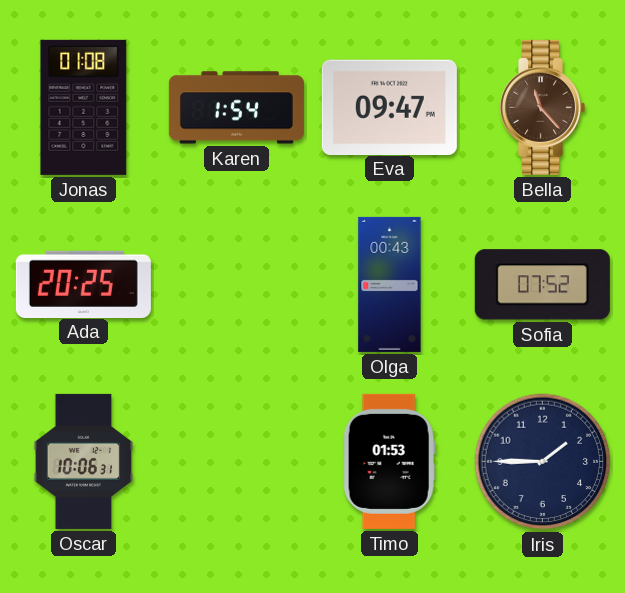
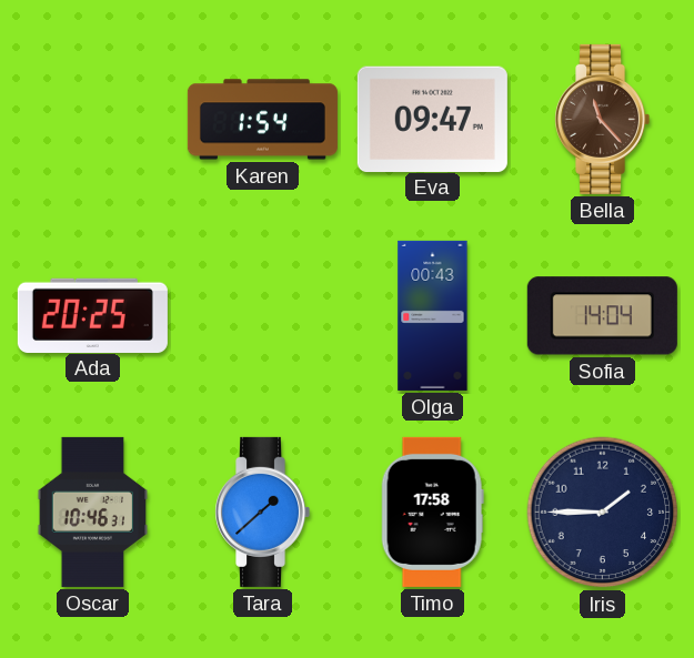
Jonas: 01:08 -> none
Sofia: 07:52 -> 14:04
Oscar: 10:06 -> 10:46
Tara: none -> 1:38
Timo: 01:53 -> 17:58
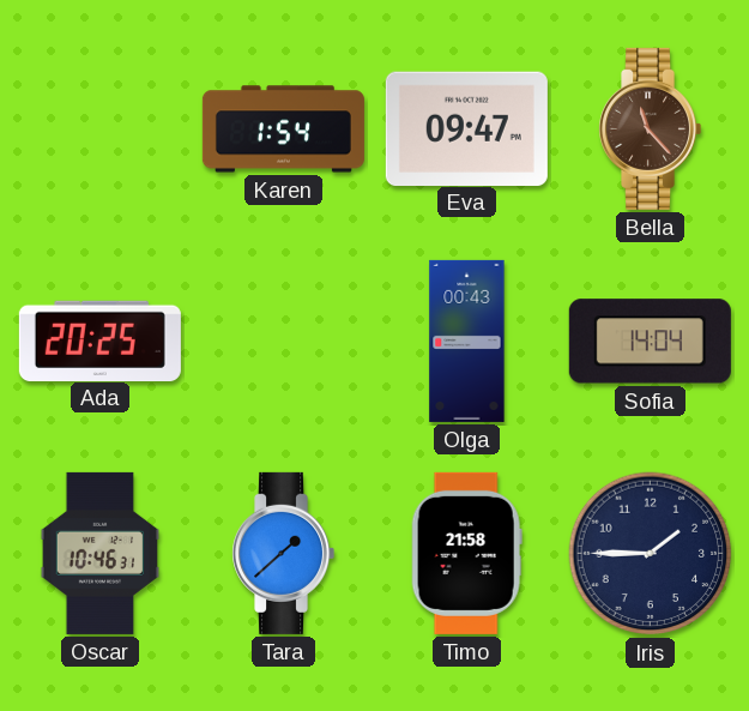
Timo: 17:58 -> 21:58
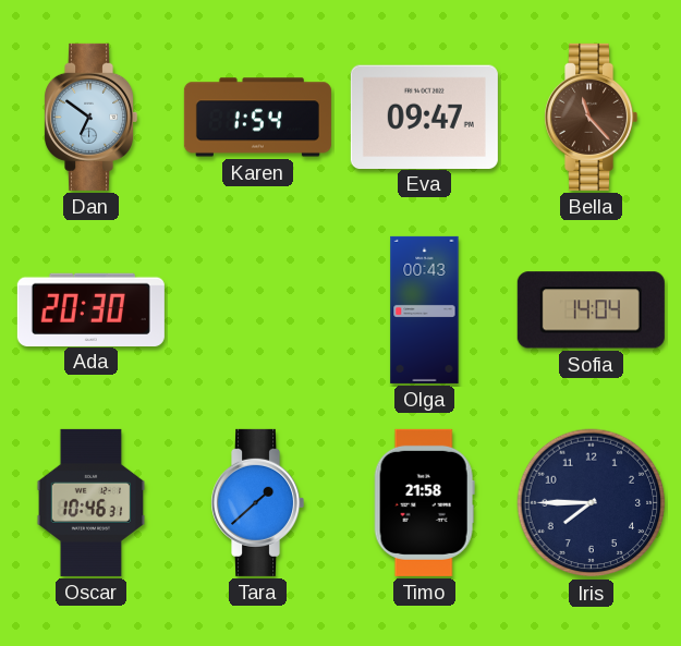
Dan: none -> 6:51
Ada: 20:25 -> 20:30
Iris: 1:45 -> 7:45
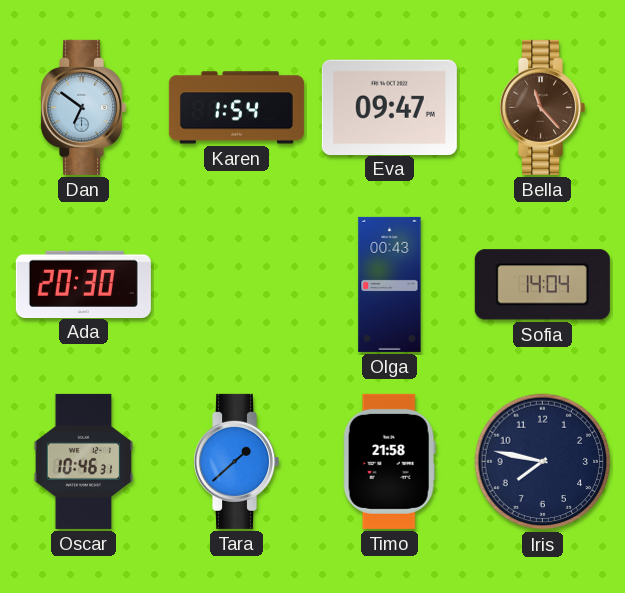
Iris: 7:45 -> 7:47
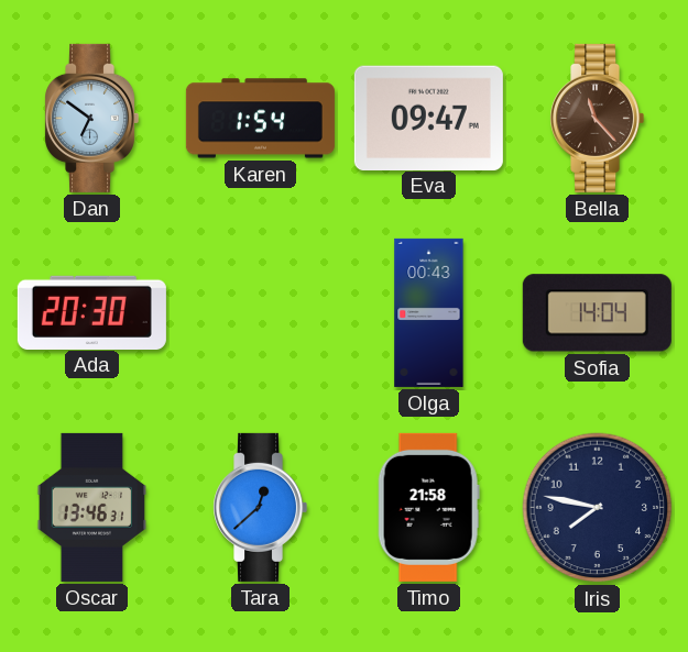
Oscar: 10:46 -> 13:46
Tara: 1:38 -> 12:38
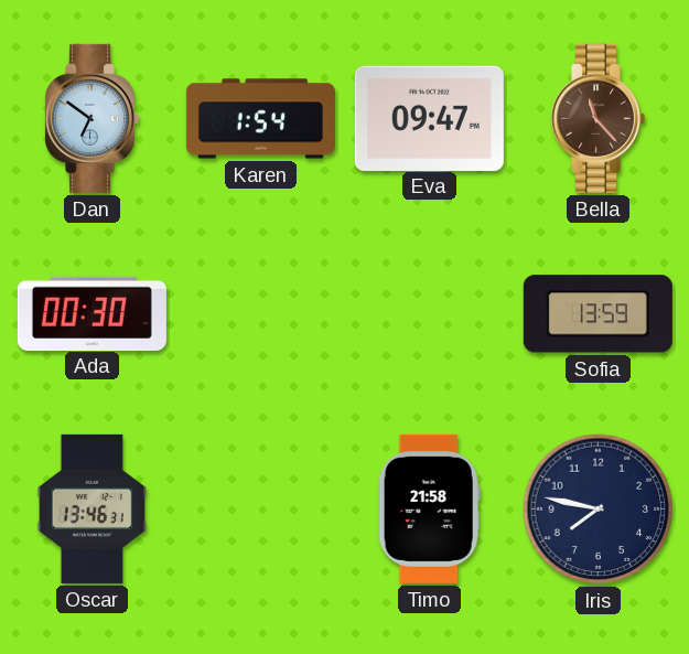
Ada: 20:30 -> 00:30
Olga: 00:43 -> none
Sofia: 14:04 -> 13:59
Tara: 12:38 -> none
